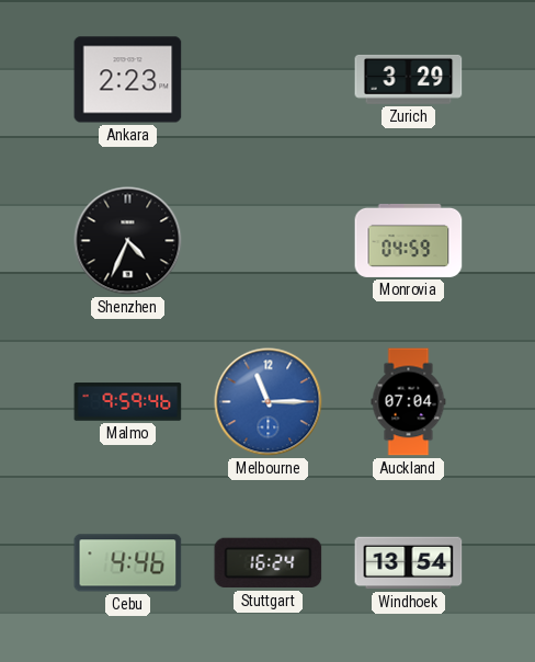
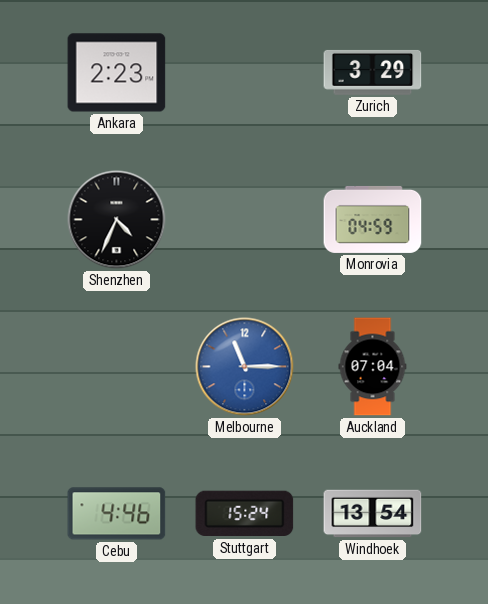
Malmo: 9:59 -> none
Stuttgart: 16:24 -> 15:24
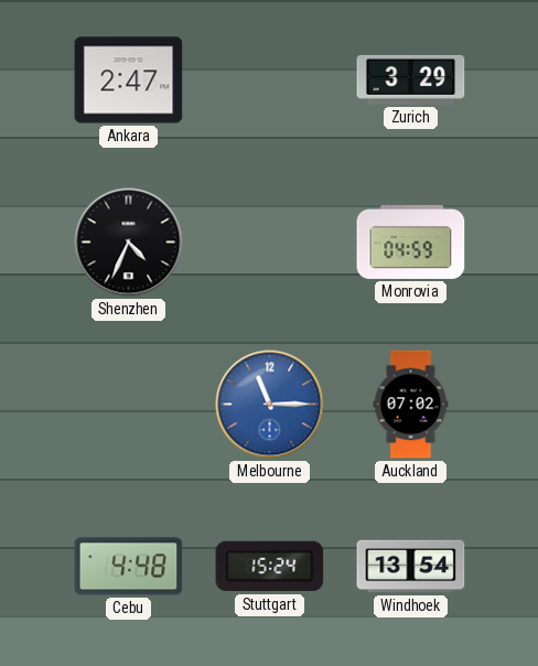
Ankara: 2:23 -> 2:47
Auckland: 07:04 -> 07:02
Cebu: 4:46 -> 4:48
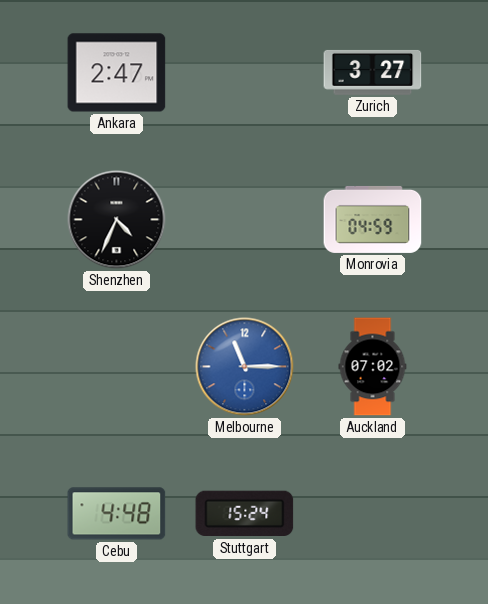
Zurich: 3:29 -> 3:27
Windhoek: 13:54 -> none
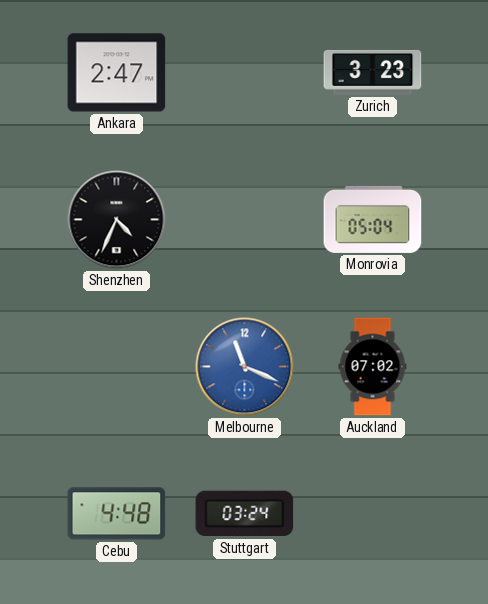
Zurich: 3:27 -> 3:23
Monrovia: 04:59 -> 05:04
Melbourne: 11:15 -> 11:19
Stuttgart: 15:24 -> 03:24
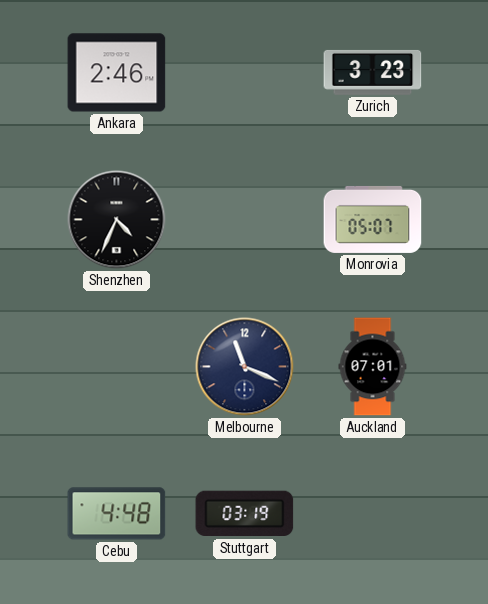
Ankara: 2:47 -> 2:46
Monrovia: 05:04 -> 05:07
Melbourne dial: blue -> navy
Auckland: 07:02 -> 07:01
Stuttgart: 03:24 -> 03:19
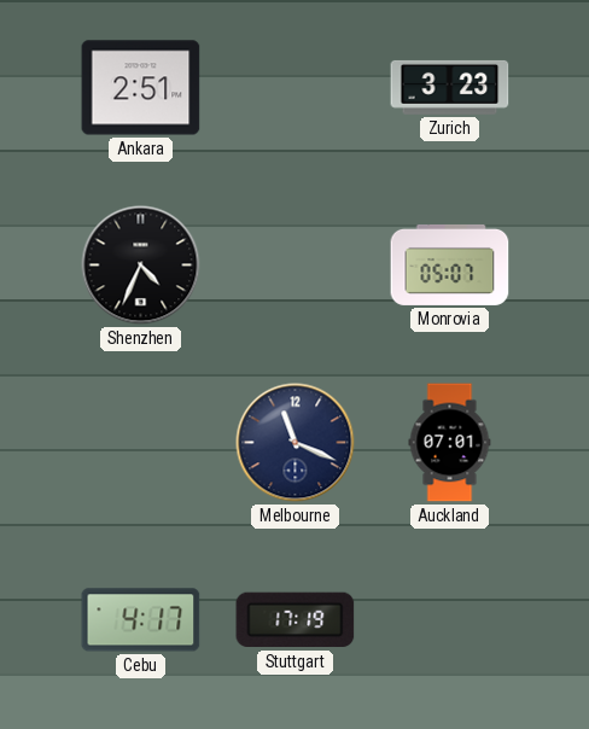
Ankara: 2:46 -> 2:51
Cebu: 4:48 -> 4:17
Stuttgart: 03:19 -> 17:19
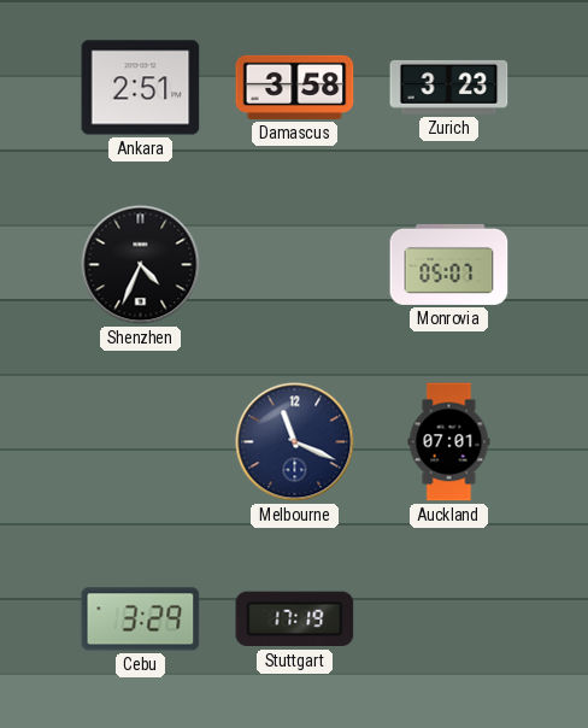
Damascus: none -> 3:58
Cebu: 4:17 -> 3:29
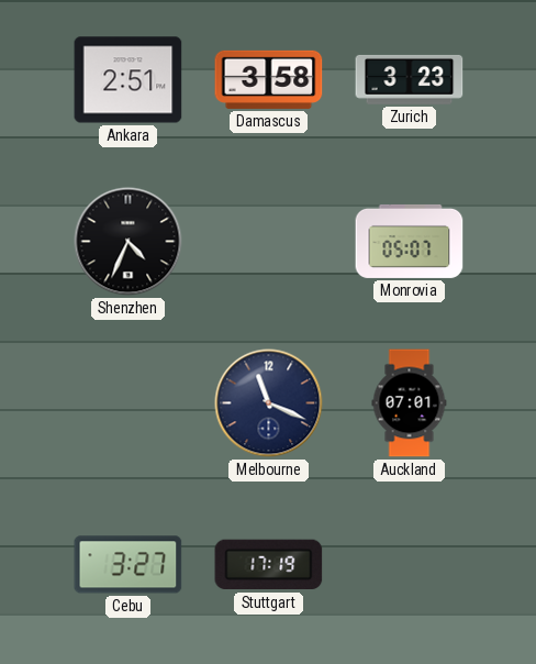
Cebu: 3:29 -> 3:27
